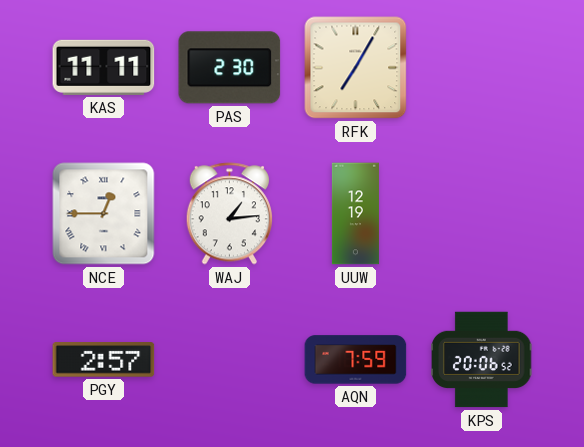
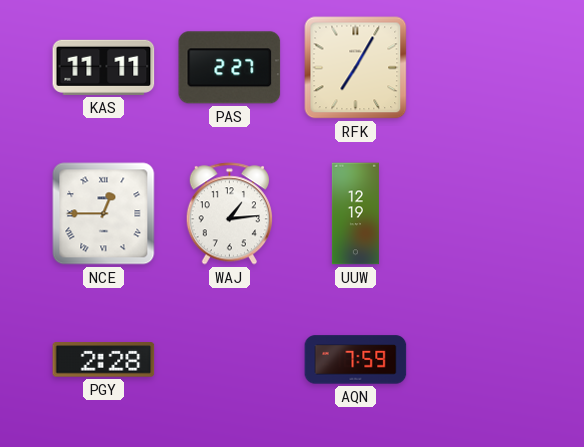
PAS: 2:30 -> 2:27
PGY: 2:57 -> 2:28
KPS: 20:06 -> none
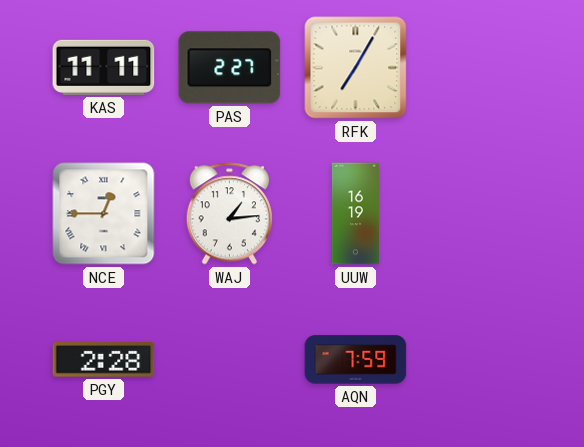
UUW: 12:19 -> 16:19
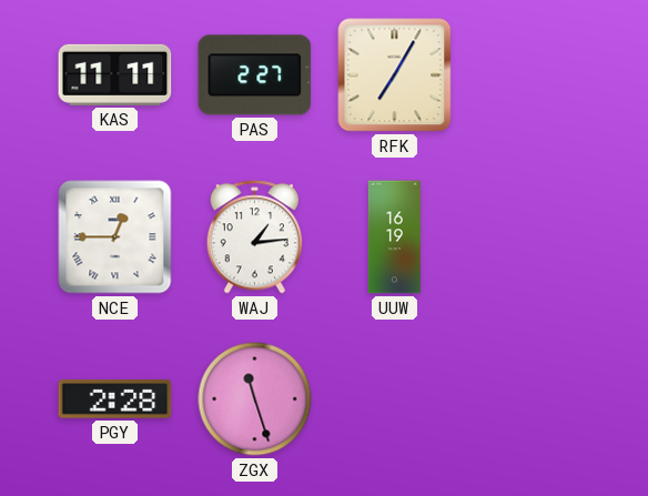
ZGX: none -> 11:27
AQN: 7:59 -> none
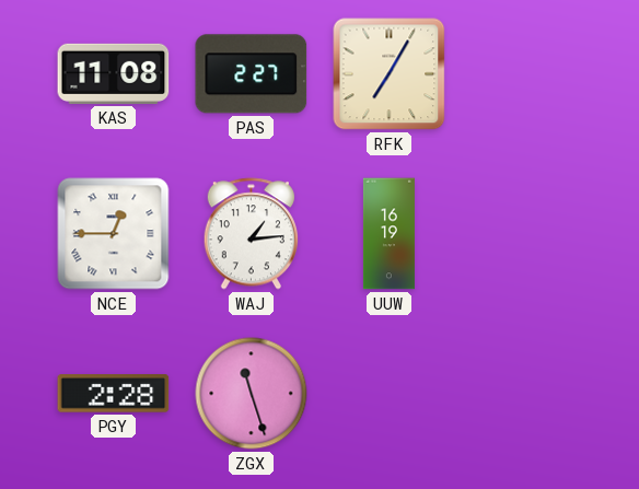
KAS: 11:11 -> 11:08
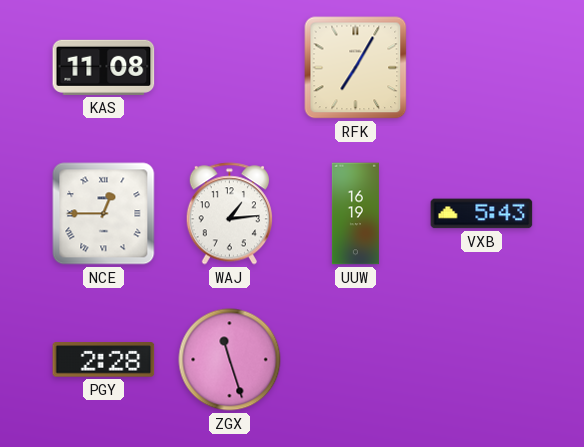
PAS: 2:27 -> none
VXB: none -> 5:43
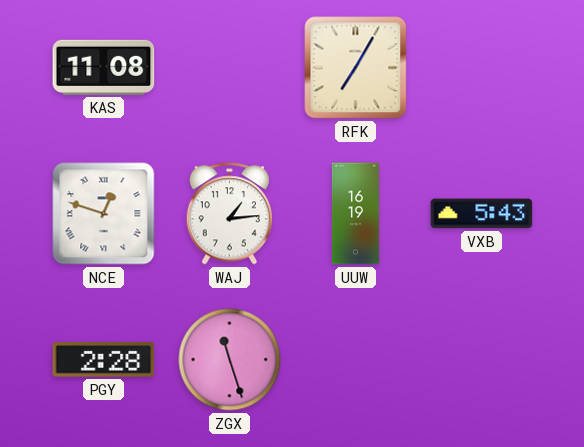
NCE: 12:45 -> 12:48
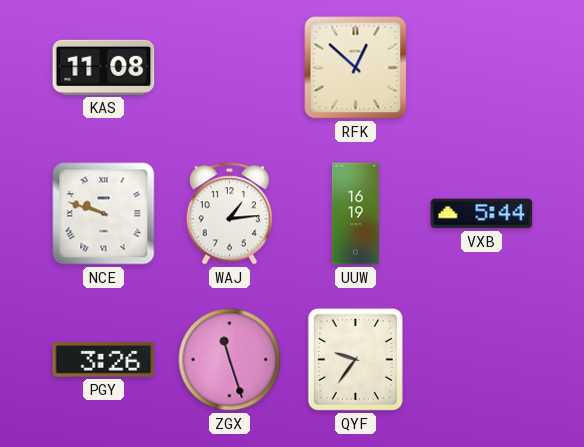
RFK: 7:05 -> 12:52
NCE: 12:48 -> 9:48
VXB: 5:43 -> 5:44
PGY: 2:28 -> 3:26
QYF: none -> 9:36
